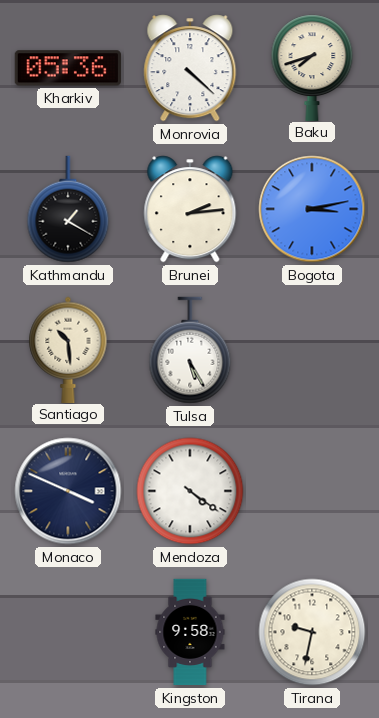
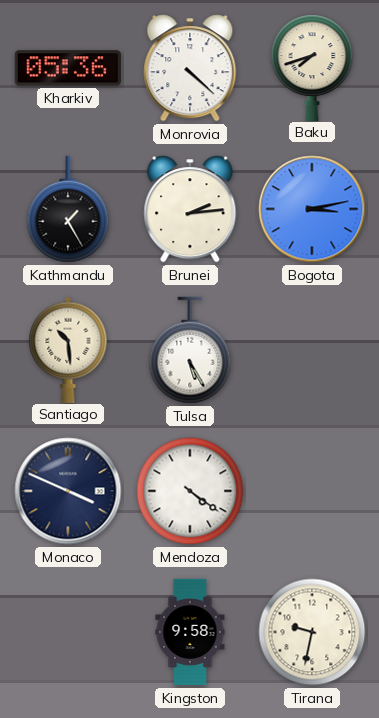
Kathmandu: 1:20 -> 1:25
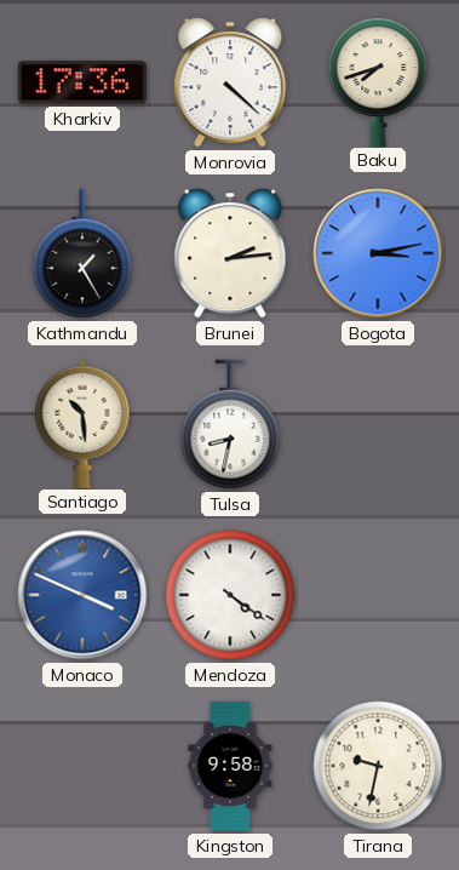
Kharkiv: 05:36 -> 17:36
Tulsa: 5:25 -> 8:32
Monaco dial: navy -> blue
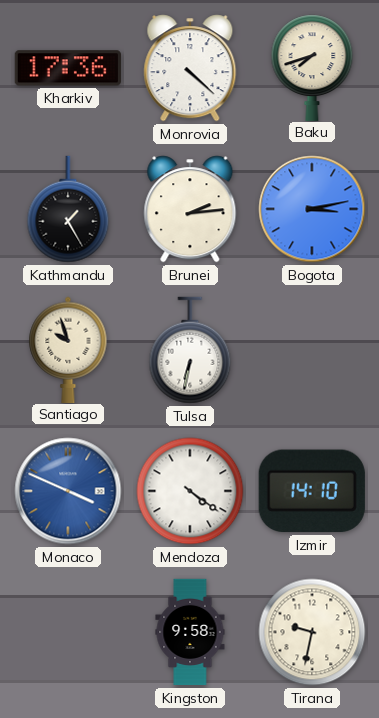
Santiago: 10:29 -> 9:57
Tulsa: 8:32 -> 6:32
Izmir: none -> 14:10
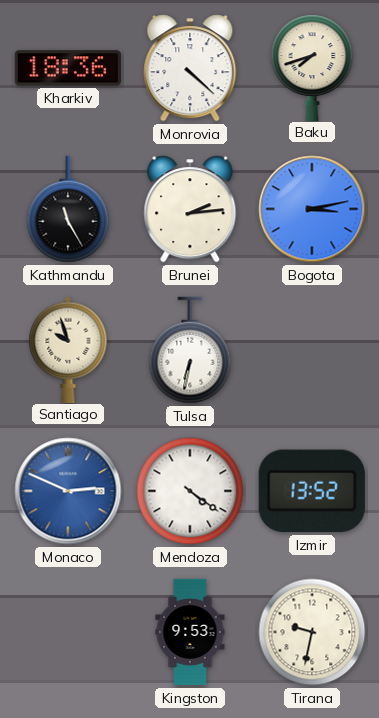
Kharkiv: 17:36 -> 18:36
Kathmandu: 1:25 -> 11:25
Monaco: 3:49 -> 2:49
Izmir: 14:10 -> 13:52
Kingston: 9:58 -> 9:53
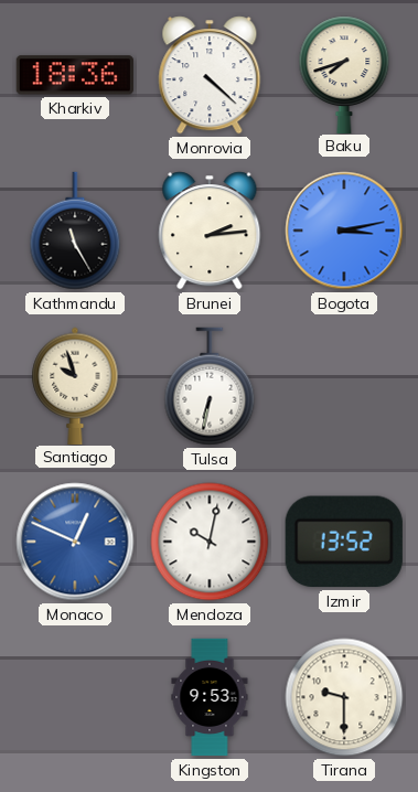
Monaco: 2:49 -> 12:49
Mendoza: 4:21 -> 10:02
Tirana: 9:32 -> 9:30
